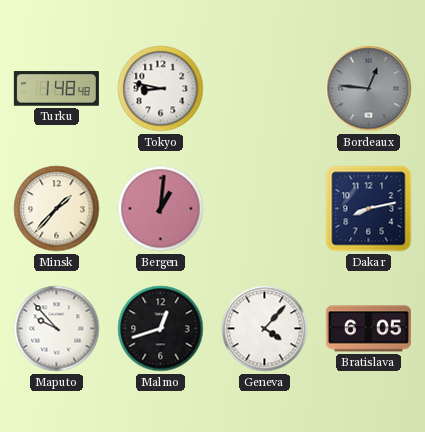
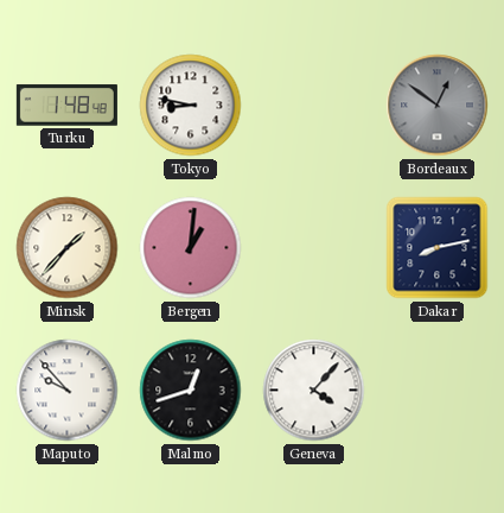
Bordeaux: 12:46 -> 12:51
Bratislava: 6:05 -> none
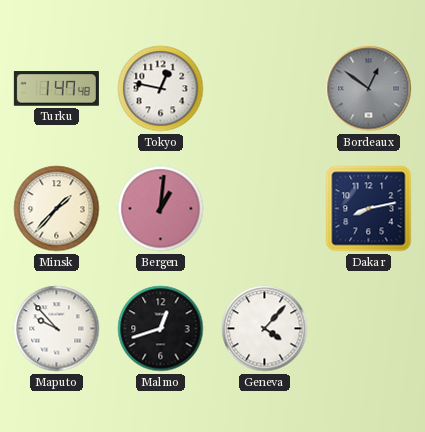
Turku: 1:48 -> 1:47
Tokyo: 8:47 -> 12:47
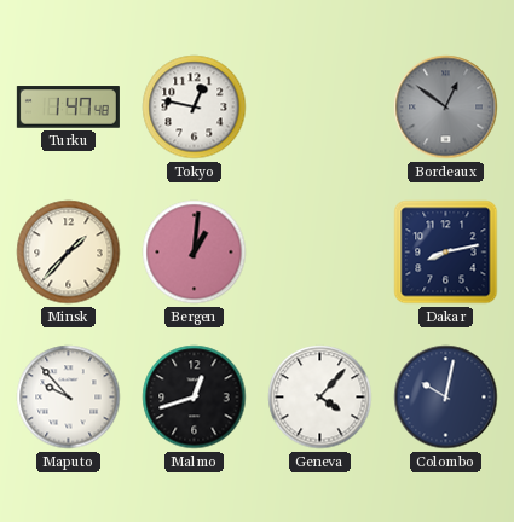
Colombo: none -> 10:02
